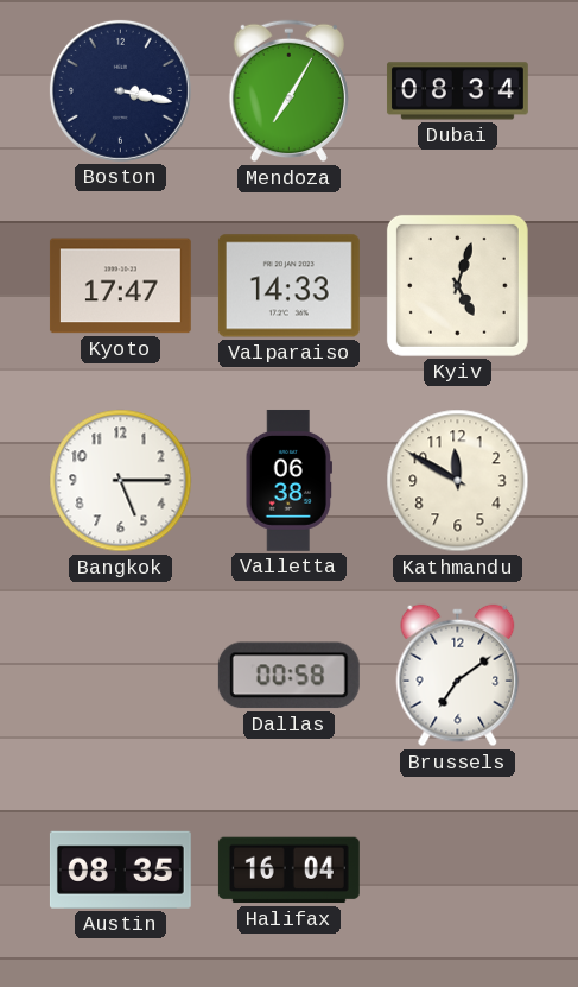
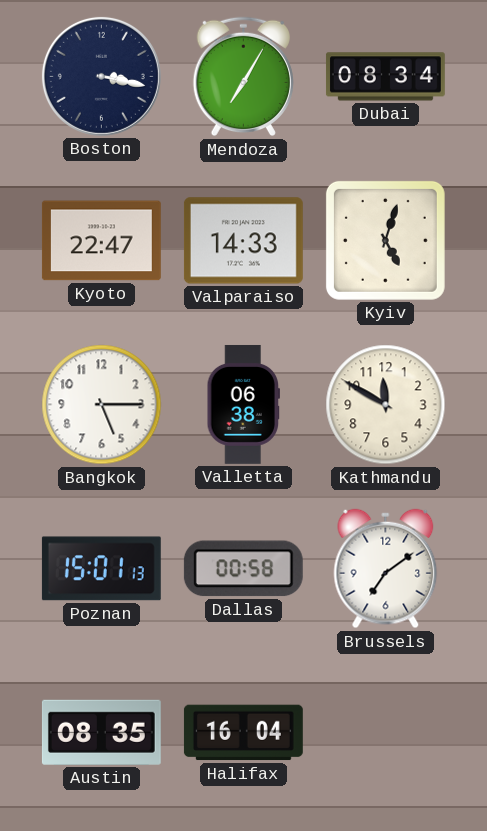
Kyoto: 17:47 -> 22:47
Poznan: none -> 15:01
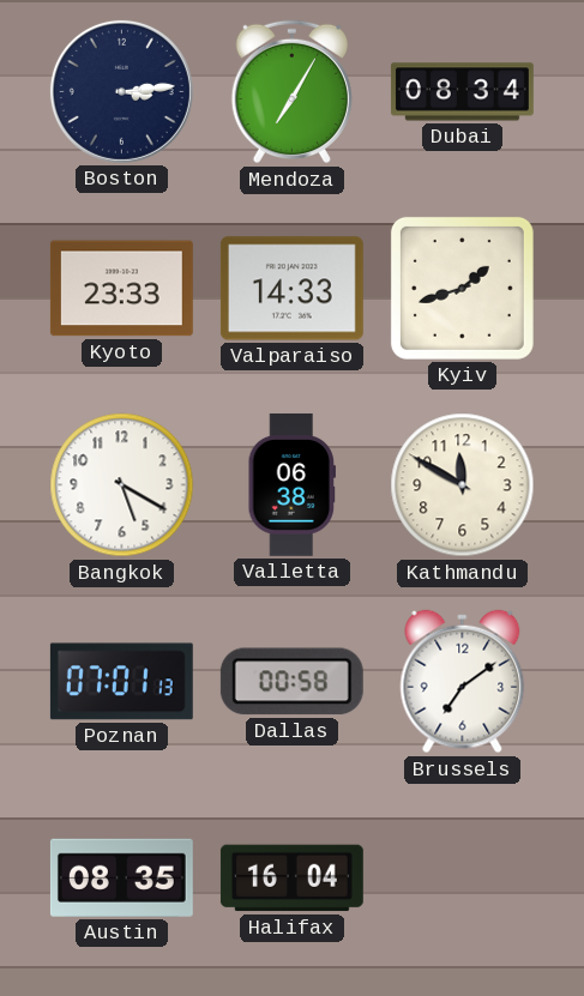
Boston: 3:17 -> 3:14
Kyoto: 22:47 -> 23:33
Kyiv: 5:03 -> 1:42
Bangkok: 5:15 -> 5:20
Poznan: 15:01 -> 07:01
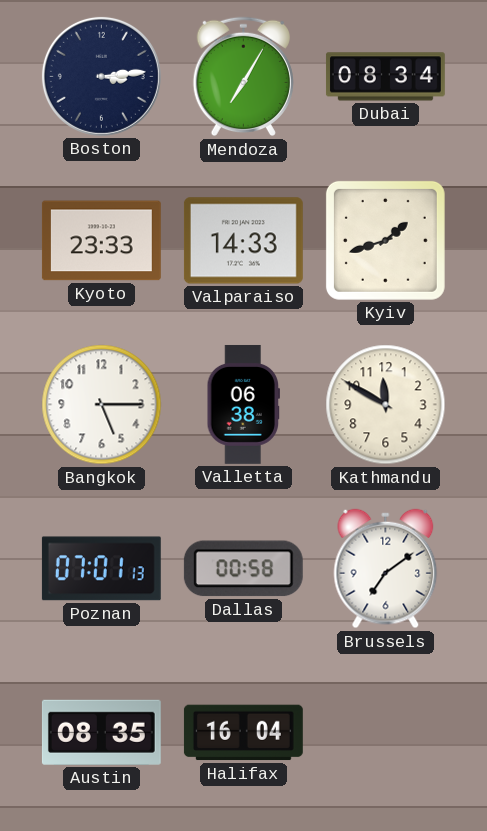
Bangkok: 5:20 -> 5:15
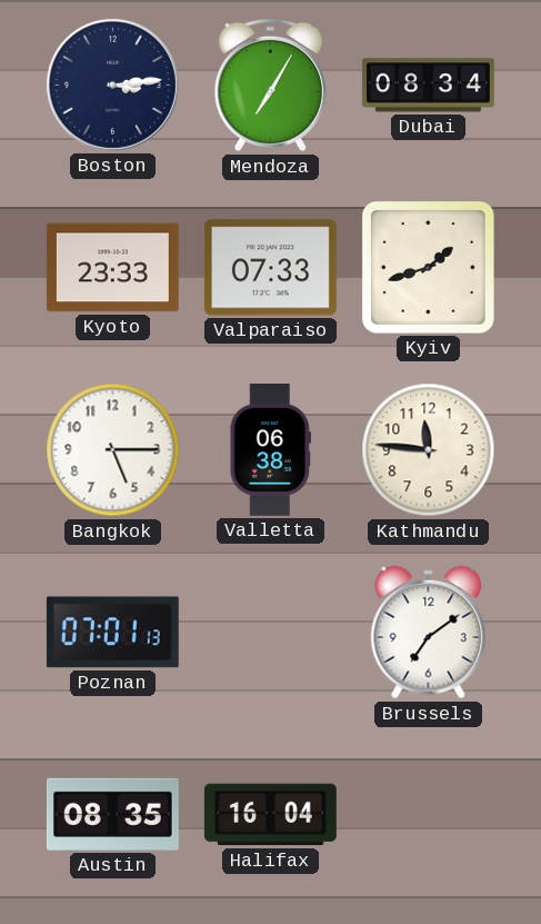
Valparaiso: 14:33 -> 07:33
Kathmandu: 11:50 -> 11:46
Dallas: 00:58 -> none
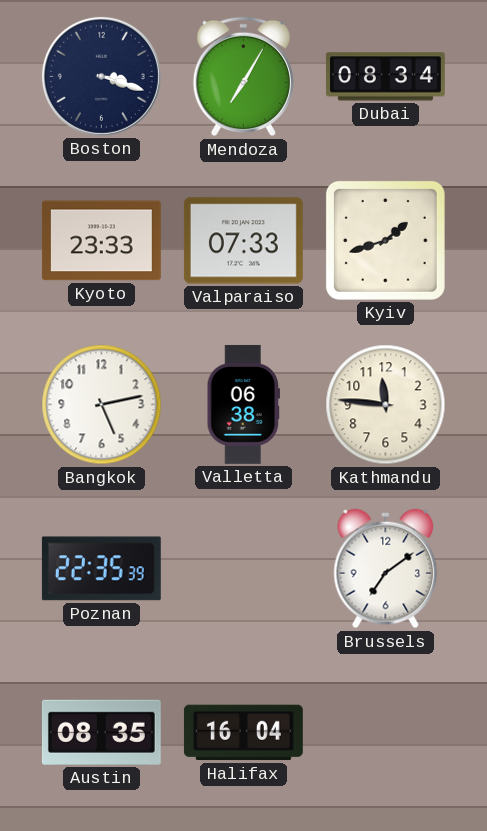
Boston: 3:14 -> 3:18
Bangkok: 5:15 -> 5:13
Poznan: 07:01 -> 22:35
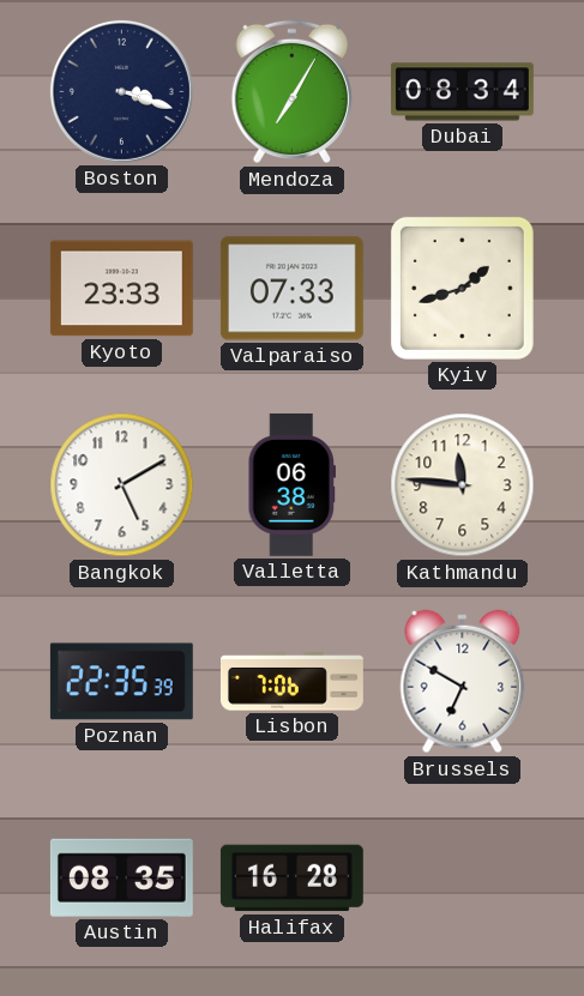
Bangkok: 5:13 -> 5:10
Lisbon: none -> 7:06
Brussels: 7:09 -> 6:50
Halifax: 16:04 -> 16:28
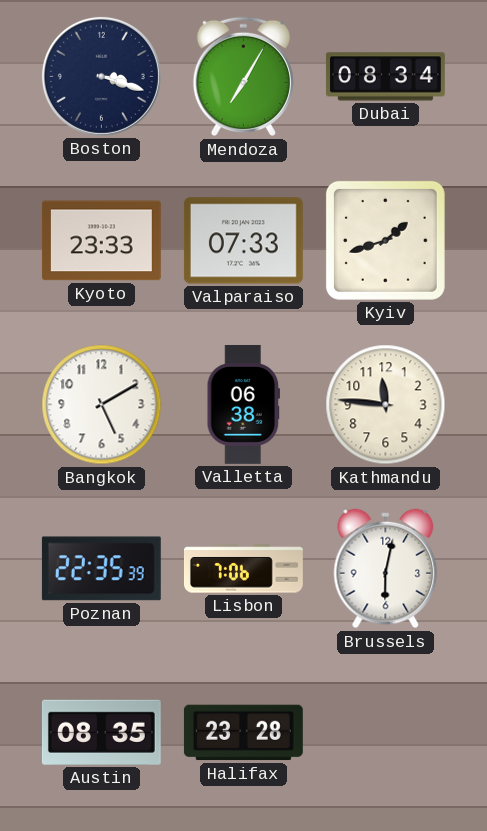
Brussels: 6:50 -> 6:02
Halifax: 16:28 -> 23:28
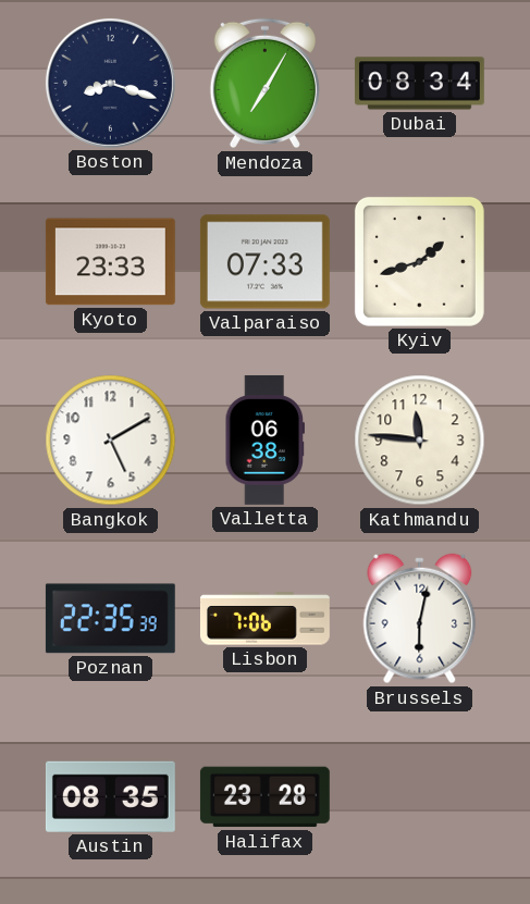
Boston: 3:18 -> 8:18
